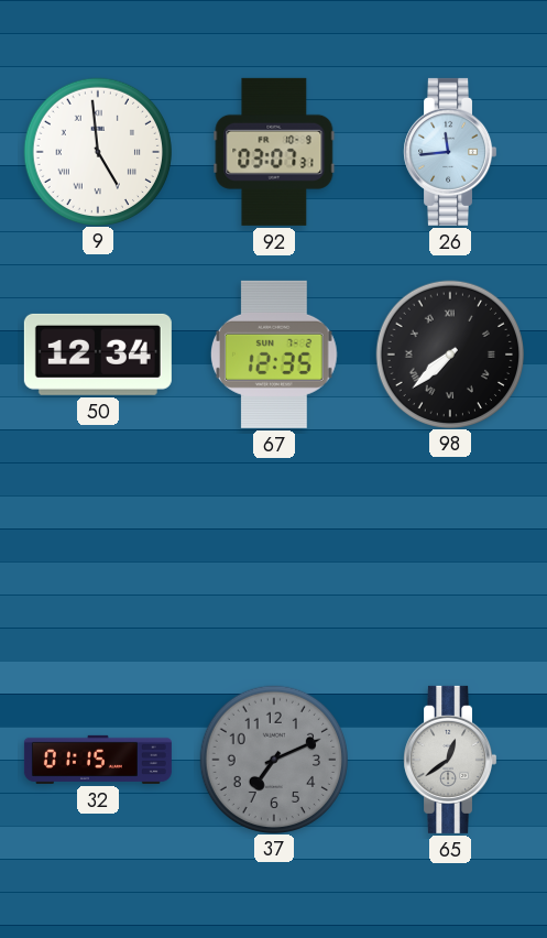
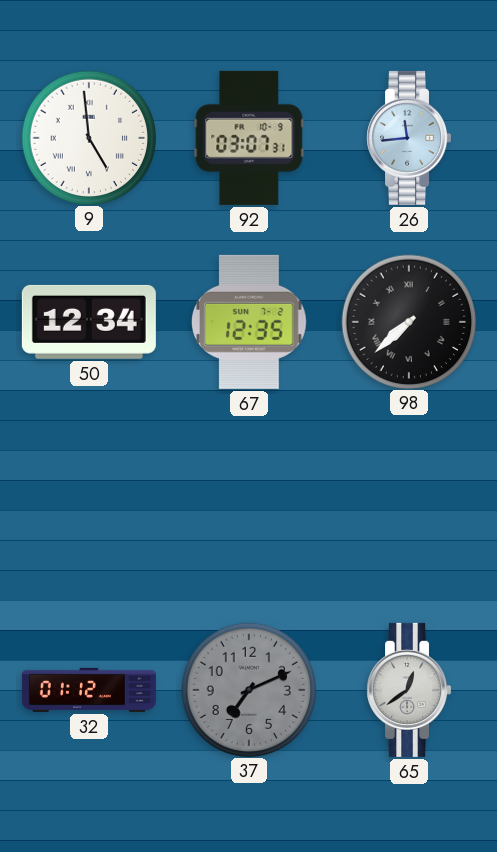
32: 01:15 -> 01:12
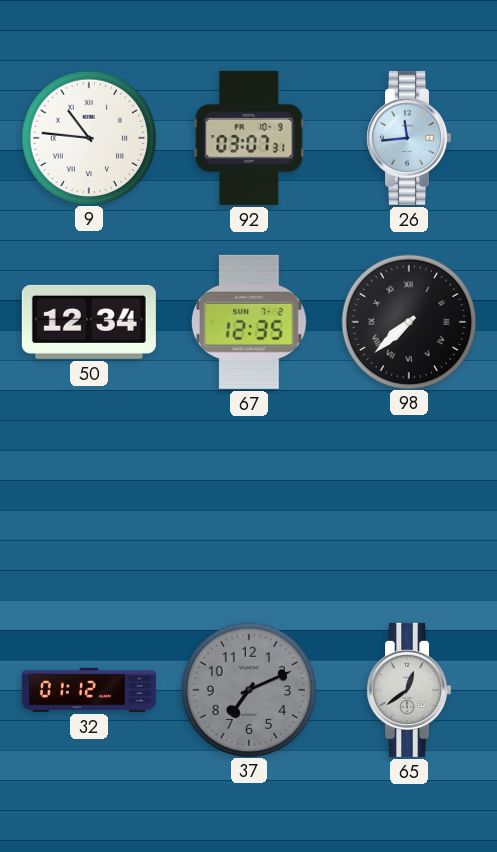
9: 4:59 -> 10:46
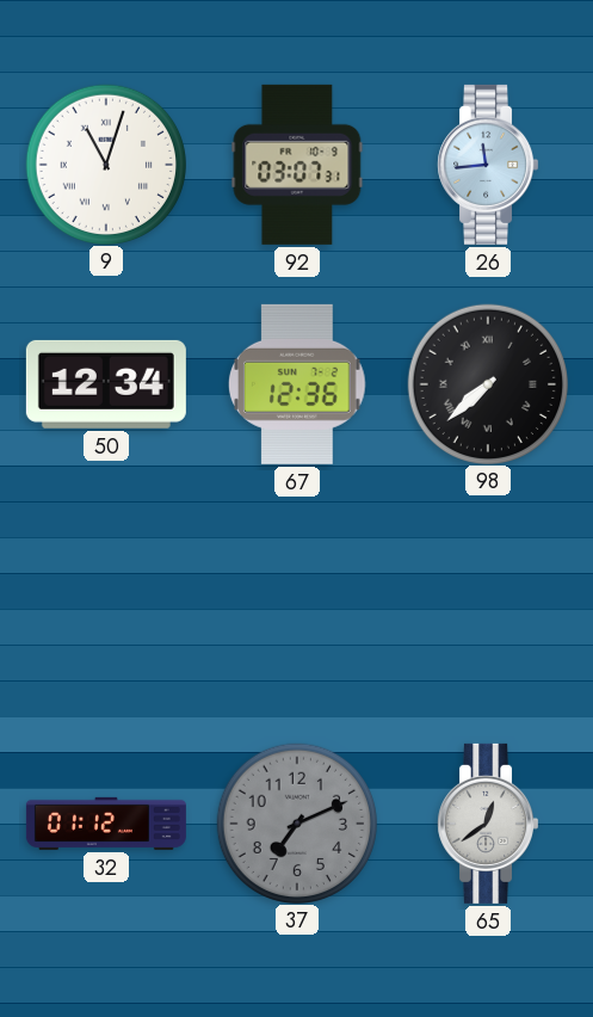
9: 10:46 -> 11:03
67: 12:35 -> 12:36
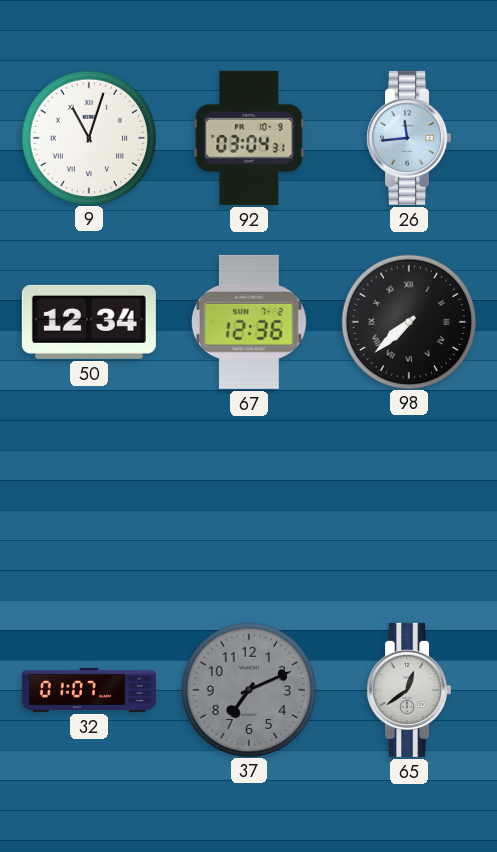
92: 03:07 -> 03:04
32: 01:12 -> 01:07
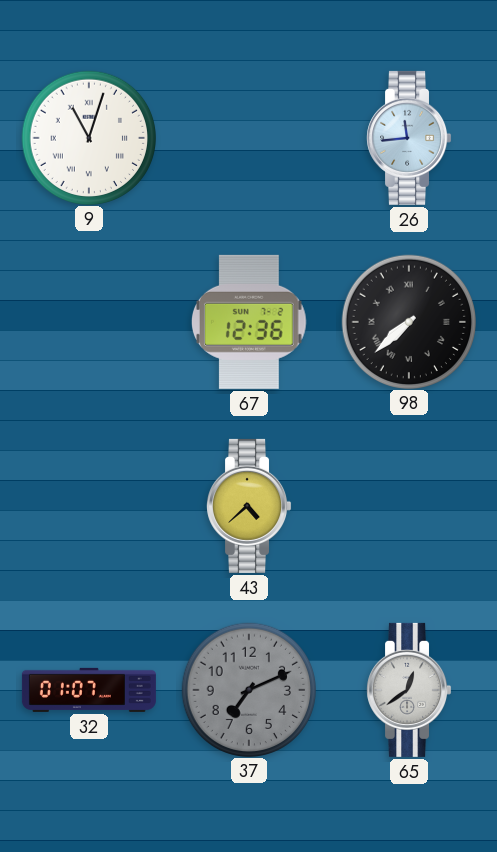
92: 03:04 -> none
50: 12:34 -> none
43: none -> 4:38
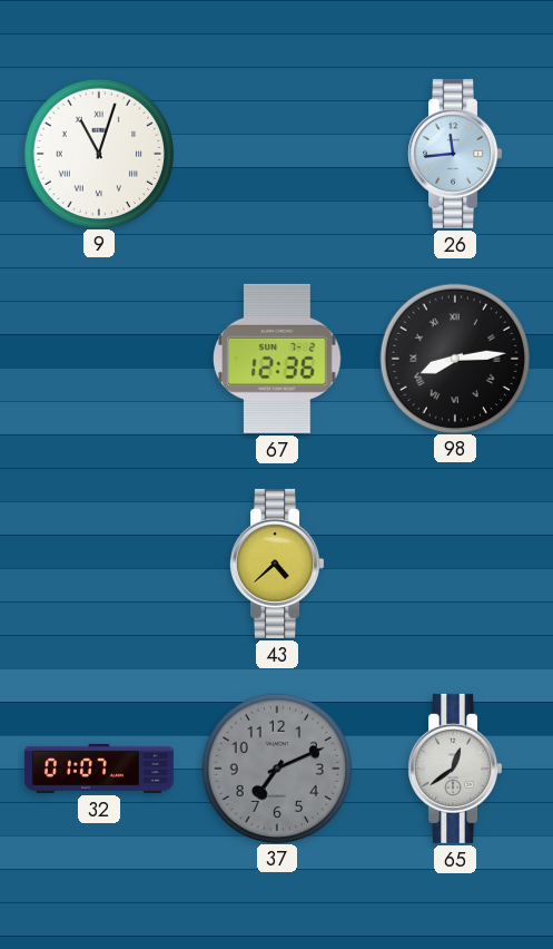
98: 7:38 -> 8:14
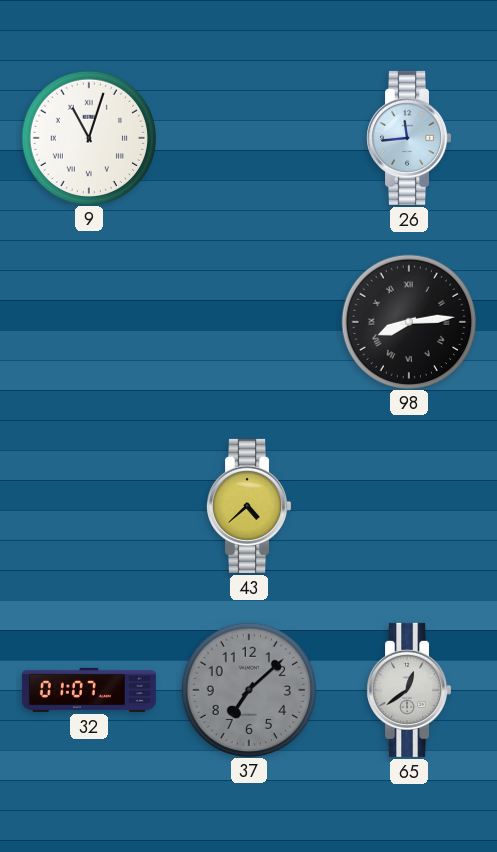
67: 12:36 -> none
37: 7:11 -> 7:08
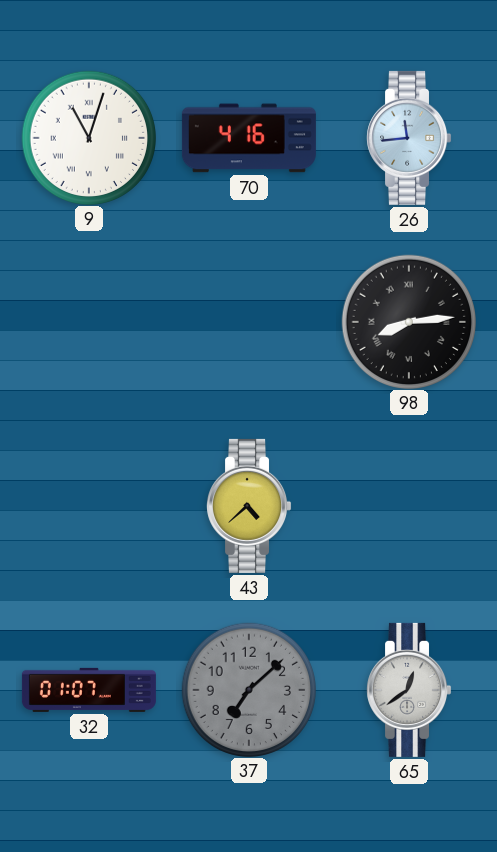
70: none -> 4:16
